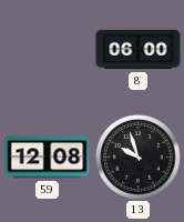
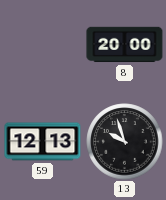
8: 06:00 -> 20:00
59: 12:08 -> 12:13
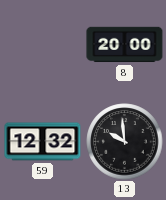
59: 12:13 -> 12:32
13: 9:57 -> 9:59
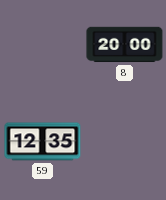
59: 12:32 -> 12:35
13: 9:59 -> none
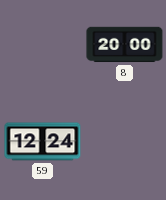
59: 12:35 -> 12:24
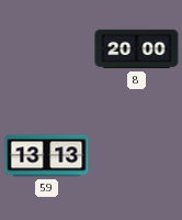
59: 12:24 -> 13:13
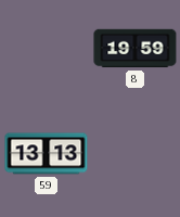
8: 20:00 -> 19:59
